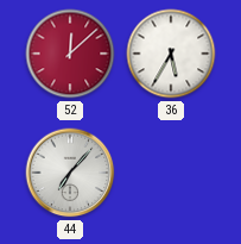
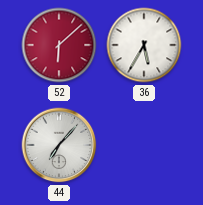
52: 12:08 -> 6:08
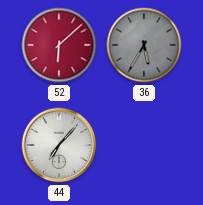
36 dial: white -> grey
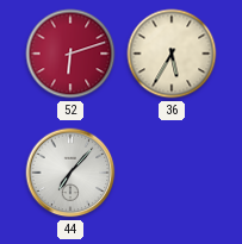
52: 6:08 -> 6:12
36 dial: grey -> cream
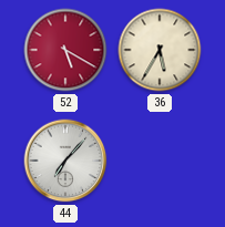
52: 6:12 -> 5:20
